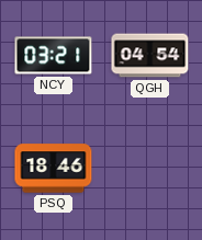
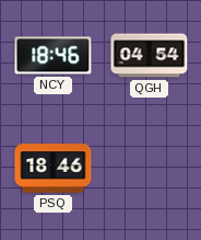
NCY: 03:21 -> 18:46
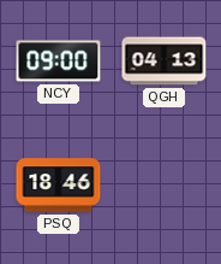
NCY: 18:46 -> 09:00
QGH: 04:54 -> 04:13
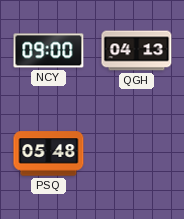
PSQ: 18:46 -> 05:48
